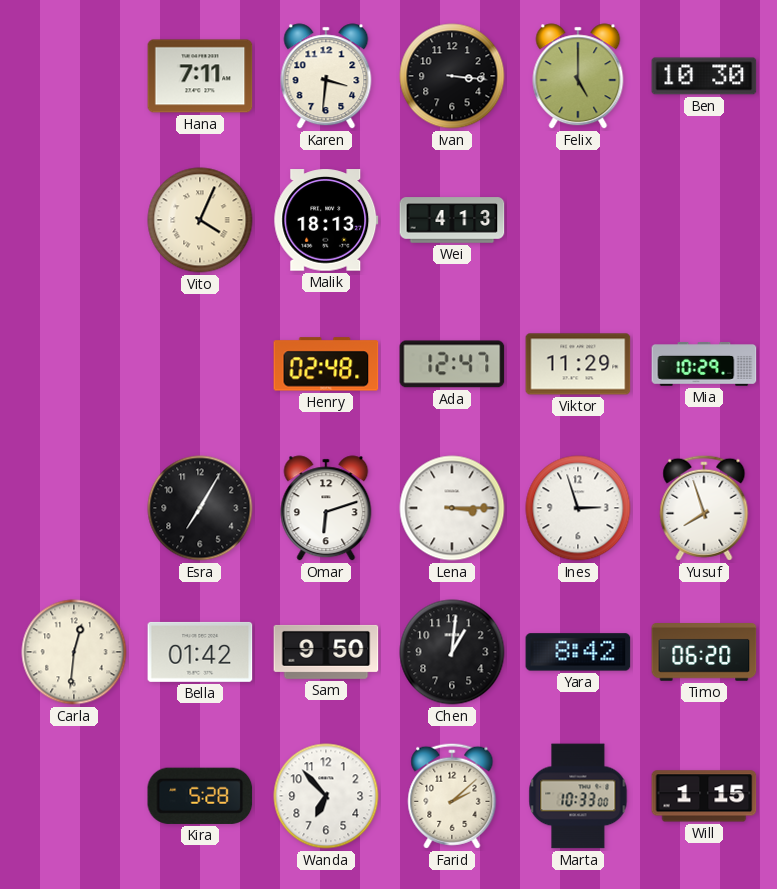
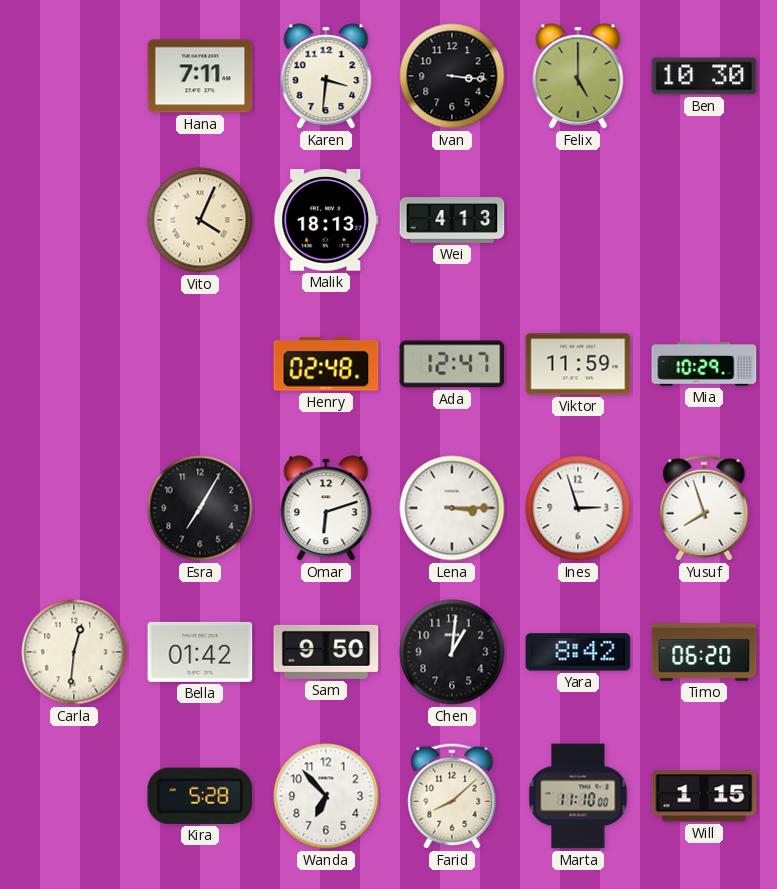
Viktor: 11:29 -> 11:59
Farid: 2:08 -> 8:08
Marta: 10:33 -> 11:10
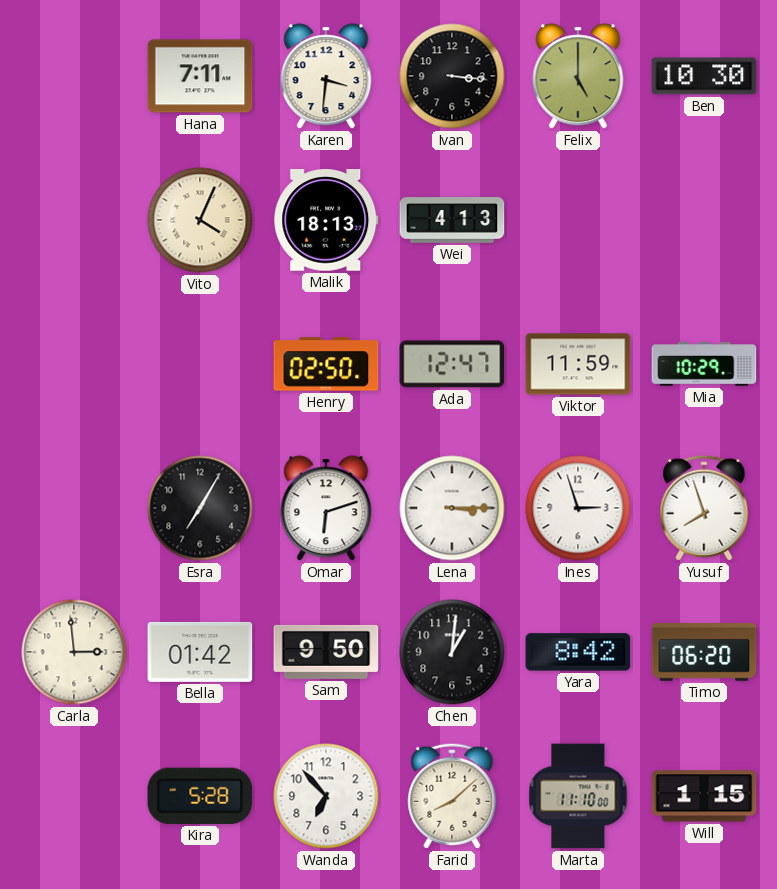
Henry: 02:48 -> 02:50
Carla: 12:31 -> 2:59
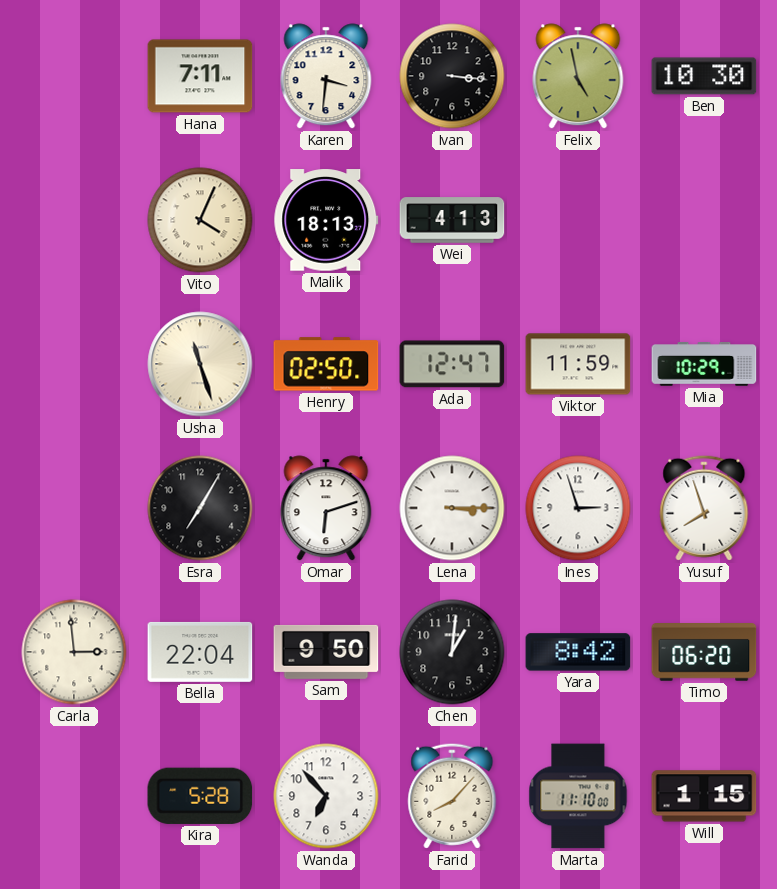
Felix: 5:00 -> 4:58
Usha: none -> 11:27
Bella: 01:42 -> 22:04
Farid: 8:08 -> 8:07
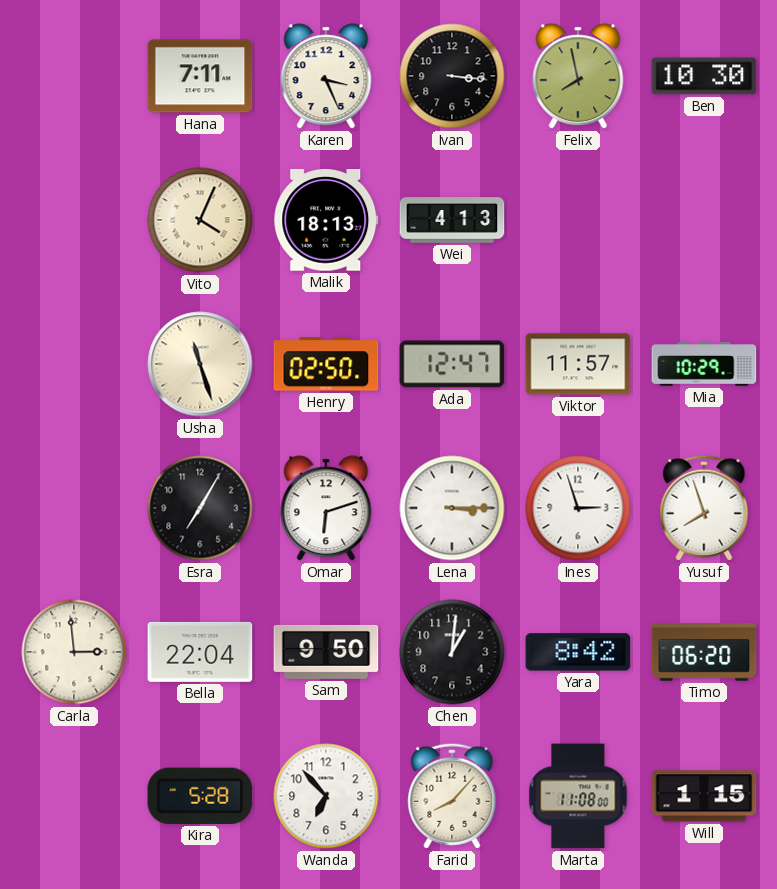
Karen: 3:31 -> 3:26
Felix: 4:58 -> 7:58
Viktor: 11:59 -> 11:57
Marta: 11:10 -> 11:08
